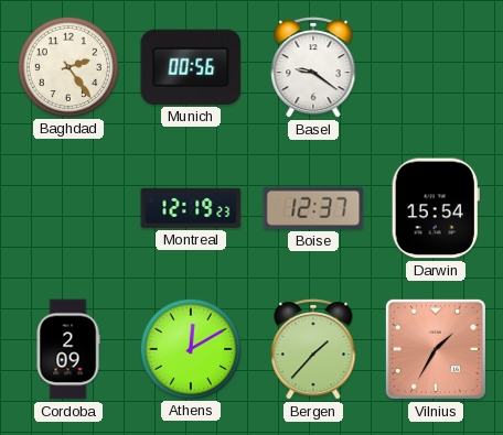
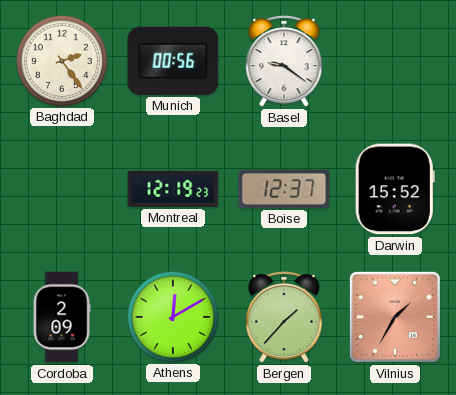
Darwin: 15:54 -> 15:52
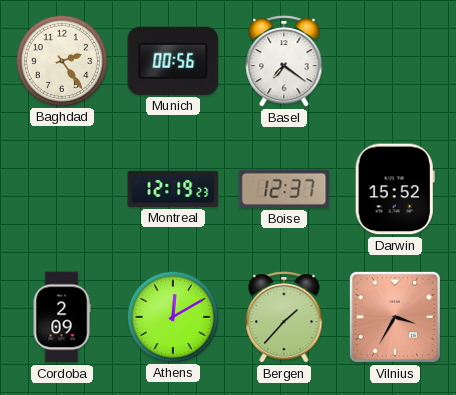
Basel: 9:21 -> 7:21
Vilnius: 1:35 -> 3:35
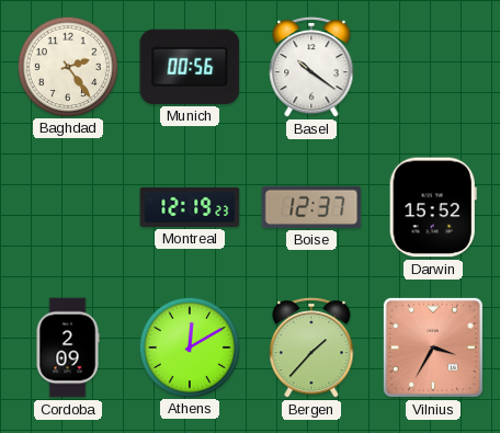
Basel: 7:21 -> 10:21
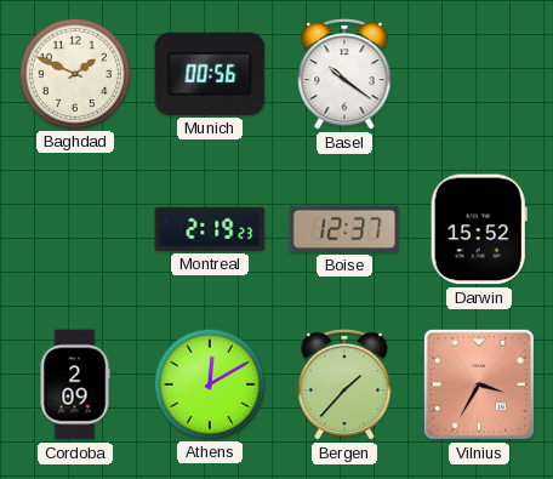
Baghdad: 2:24 -> 1:49
Montreal: 12:19 -> 2:19
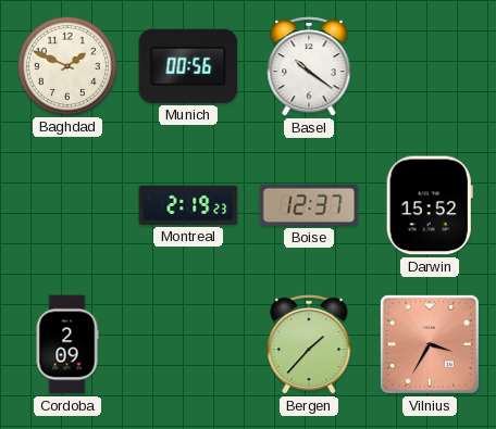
Athens: 12:10 -> none
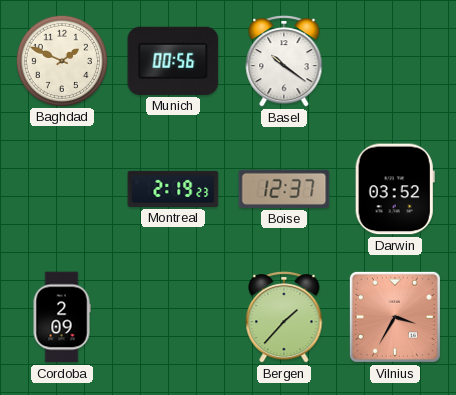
Darwin: 15:52 -> 03:52
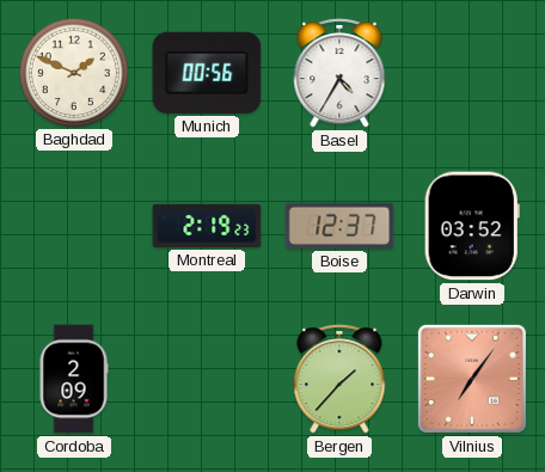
Basel: 10:21 -> 4:35
Vilnius: 3:35 -> 7:06
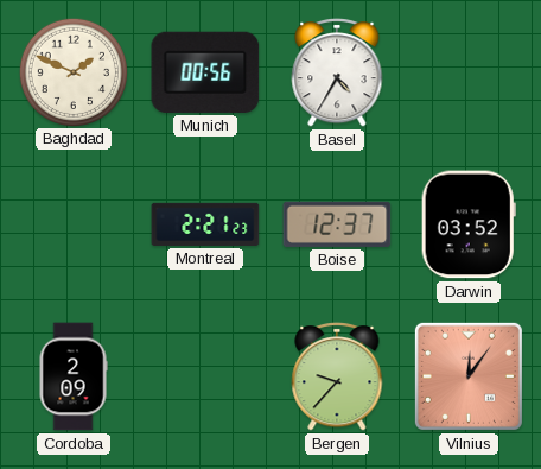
Montreal: 2:19 -> 2:21
Bergen: 1:37 -> 9:37
Vilnius: 7:06 -> 12:06
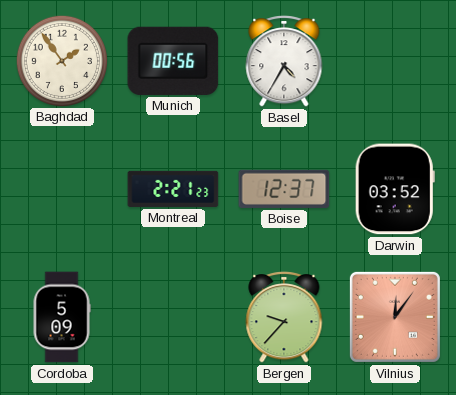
Baghdad: 1:49 -> 1:54
Cordoba: 2:09 -> 5:09
